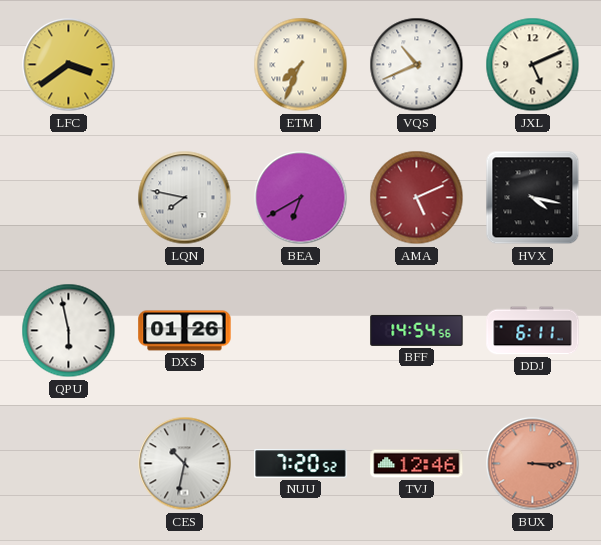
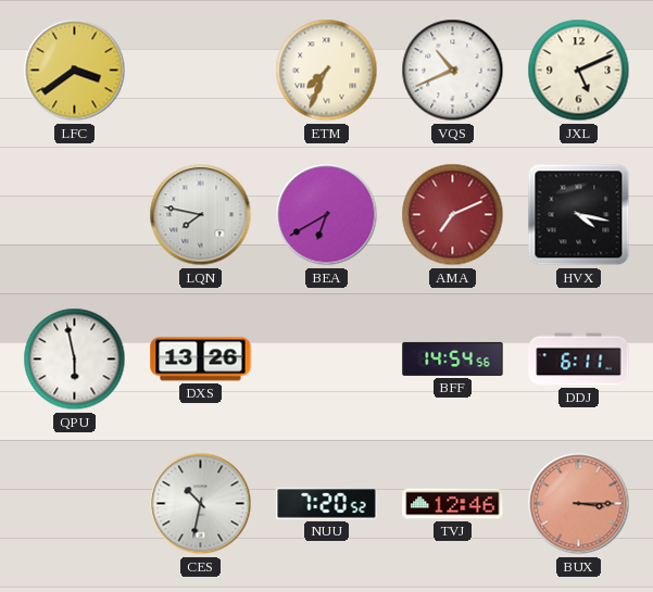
AMA: 5:11 -> 7:11
DXS: 01:26 -> 13:26
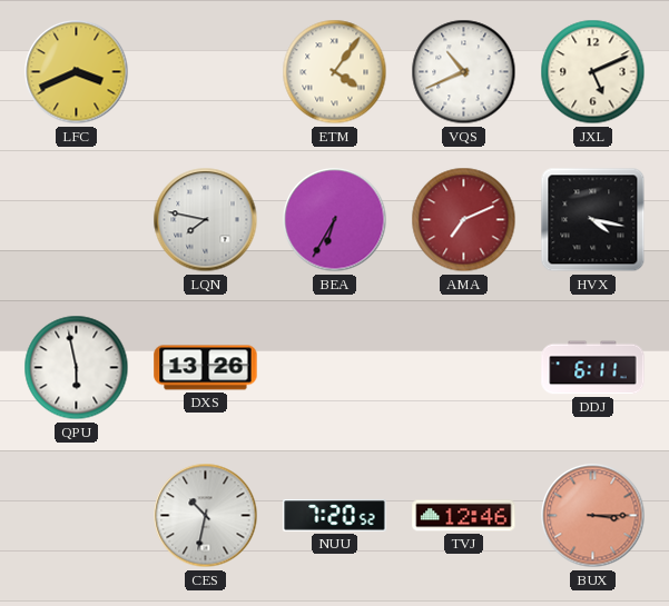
LFC: 3:39 -> 3:41
ETM: 7:34 -> 4:06
BEA: 6:40 -> 6:35
BFF: 14:54 -> none
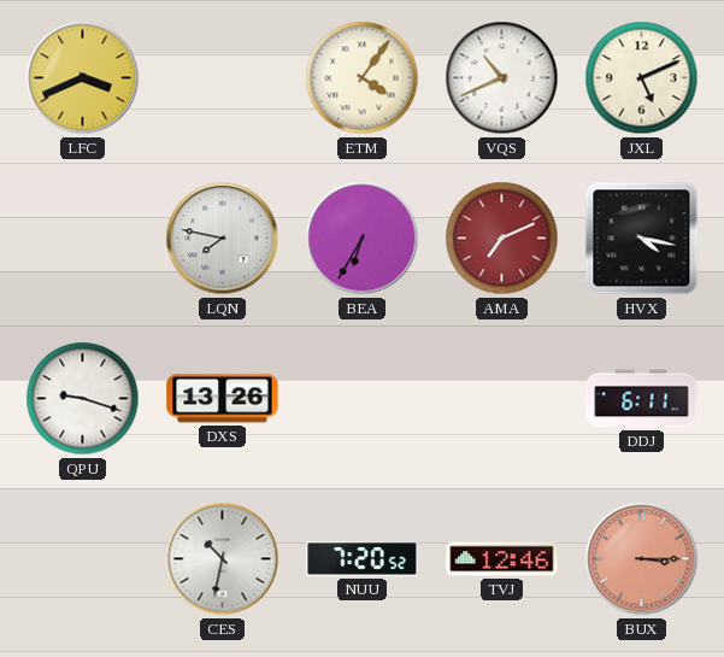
QPU: 5:58 -> 9:18
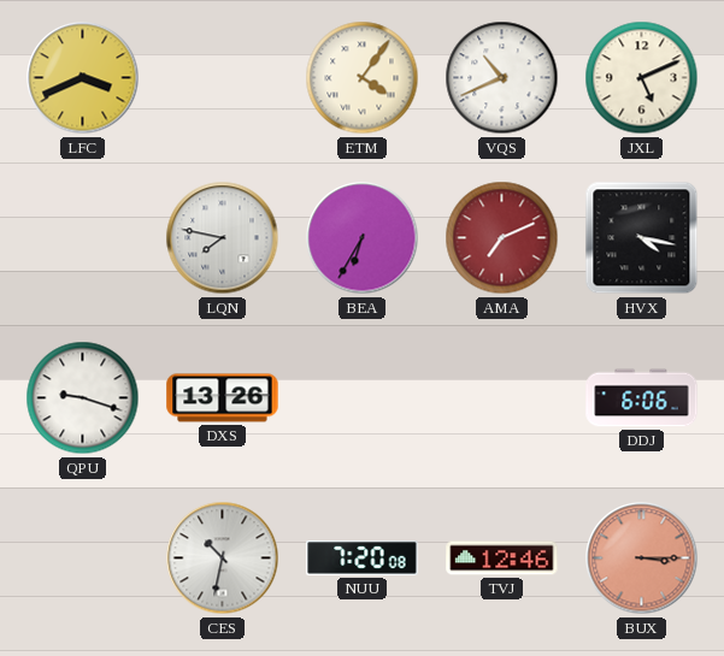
DDJ: 6:11 -> 6:06
NUU: 7:20:52 -> 7:20:08
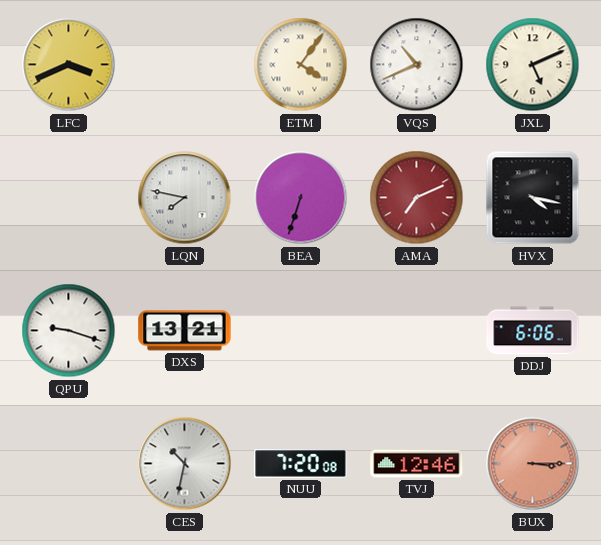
BEA: 6:35 -> 6:33
DXS: 13:26 -> 13:21
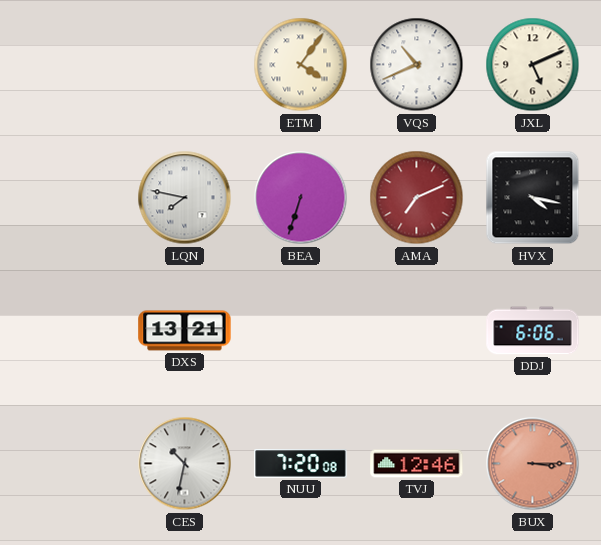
LFC: 3:41 -> none
QPU: 9:18 -> none
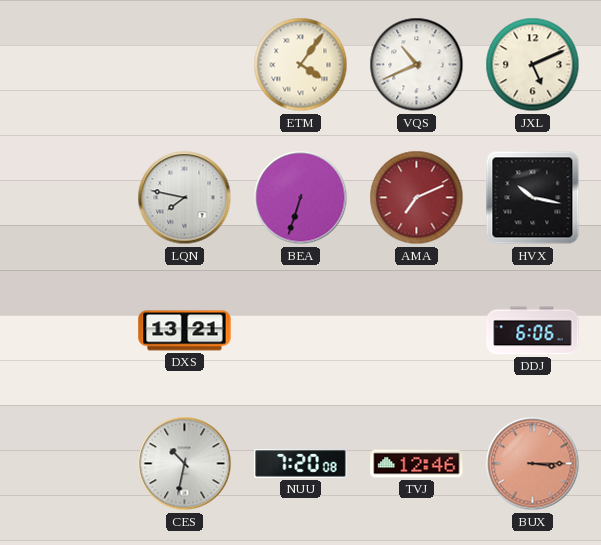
HVX: 4:17 -> 10:17
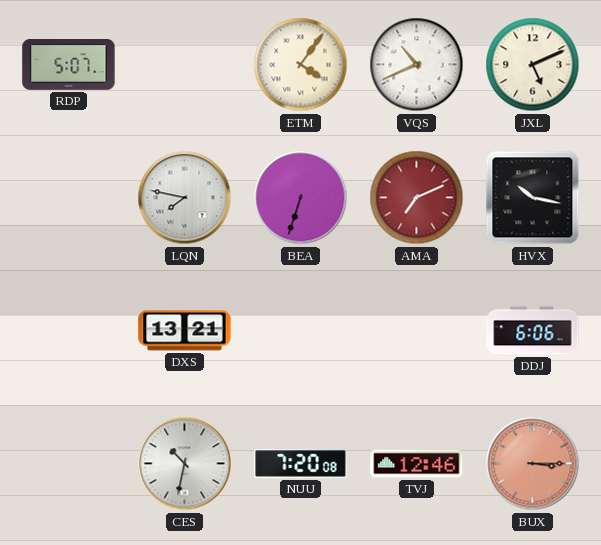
RDP: none -> 5:07
